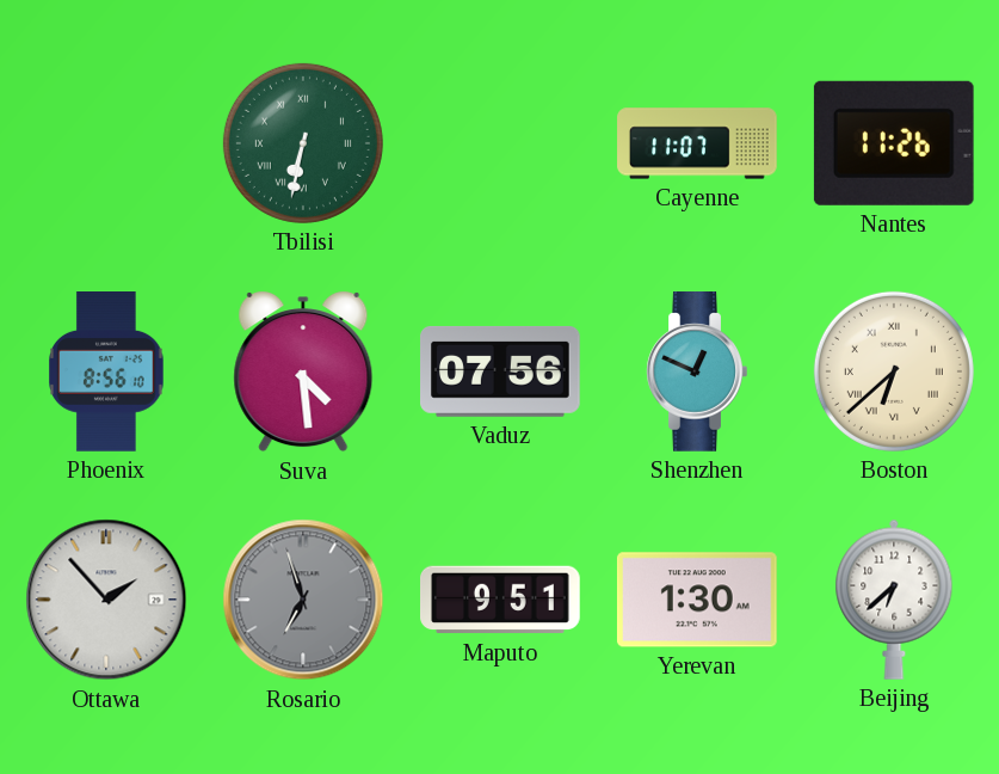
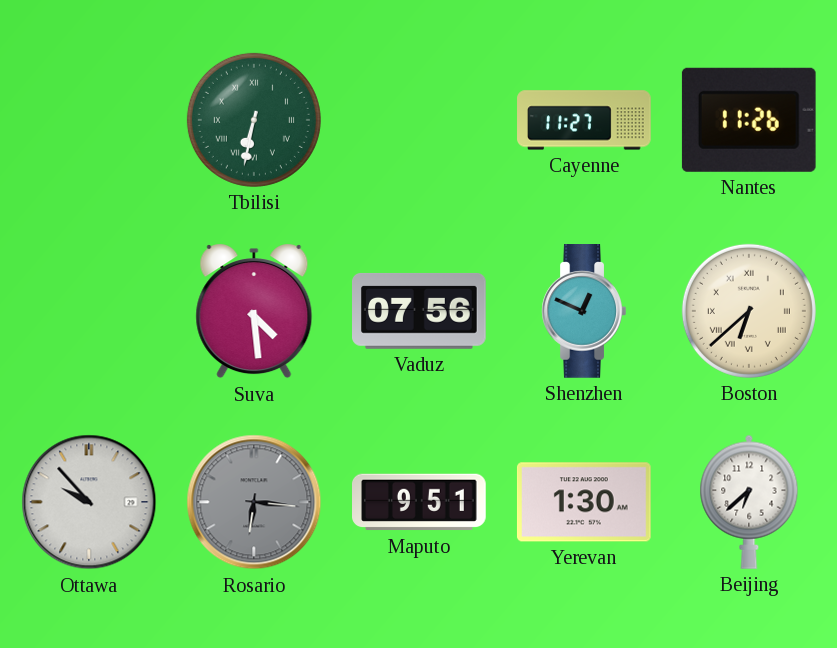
Cayenne: 11:07 -> 11:27
Phoenix: 8:56 -> none
Ottawa: 1:53 -> 9:53
Rosario: 6:57 -> 6:16
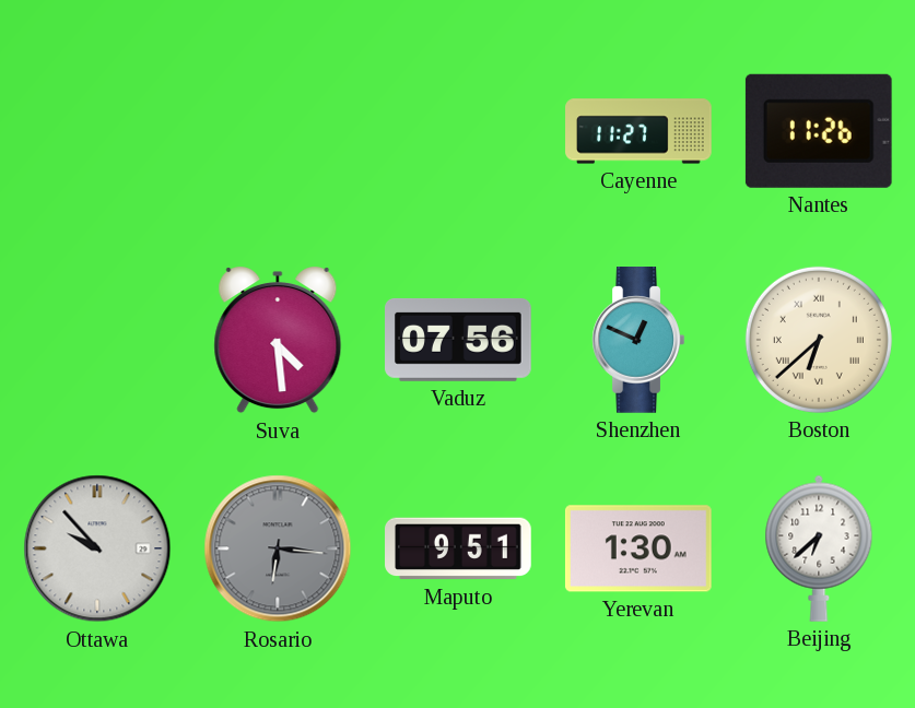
Tbilisi: 6:32 -> none
